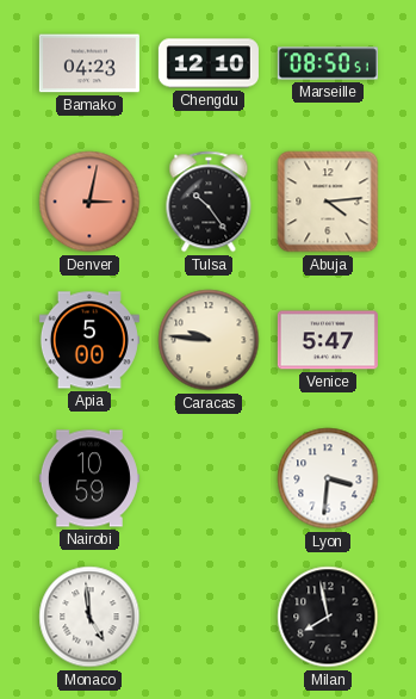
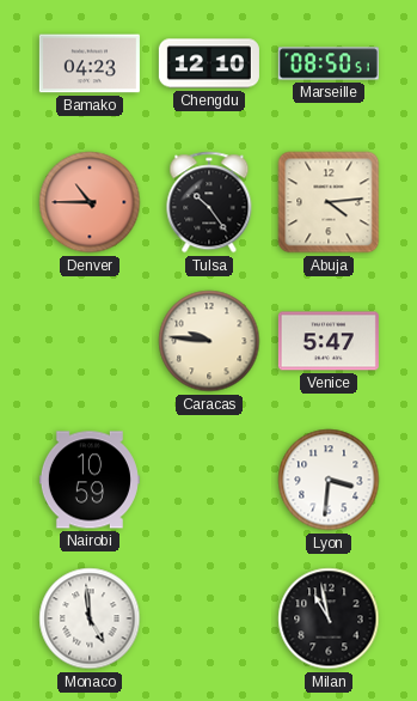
Denver: 3:02 -> 10:45
Apia: 5:00 -> none
Milan: 7:58 -> 10:58
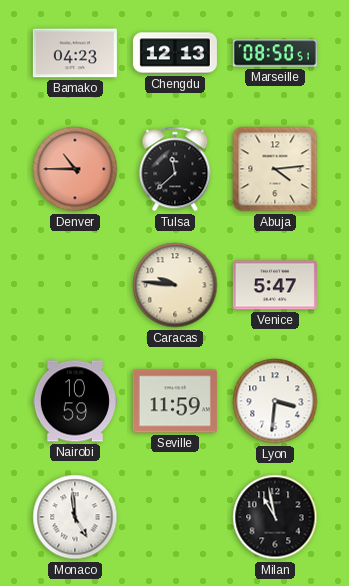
Chengdu: 12:10 -> 12:13
Tulsa: 10:24 -> 11:38
Seville: none -> 11:59
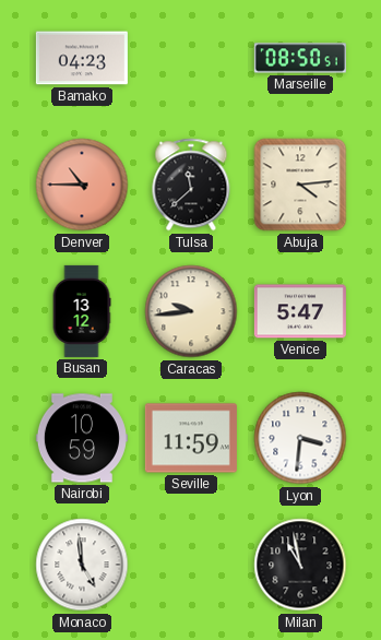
Chengdu: 12:13 -> none
Busan: none -> 13:12
Caracas: 9:46 -> 9:44
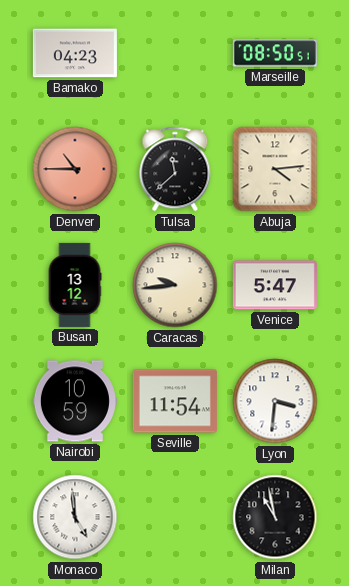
Seville: 11:59 -> 11:54
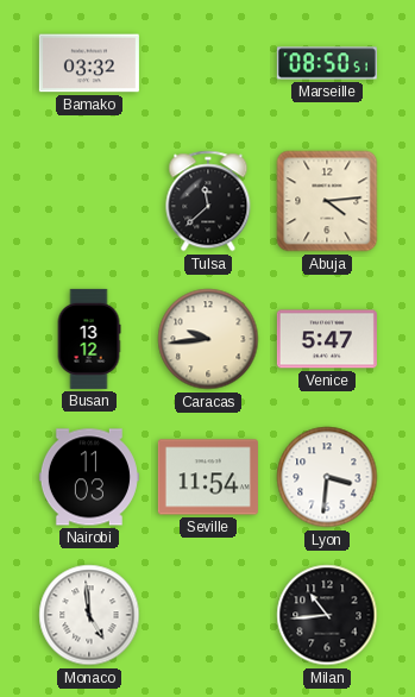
Bamako: 04:23 -> 03:32
Denver: 10:45 -> none
Nairobi: 10:59 -> 11:03
Milan: 10:58 -> 10:44
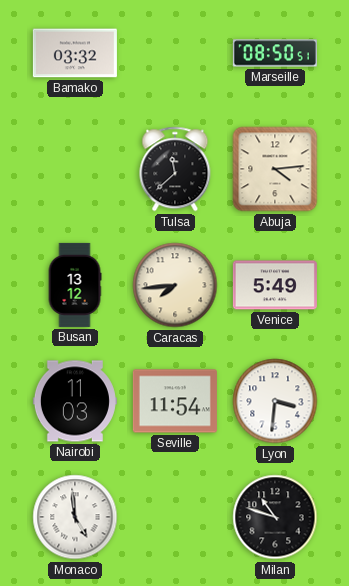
Caracas: 9:44 -> 7:44
Venice: 5:47 -> 5:49
Milan: 10:44 -> 10:48
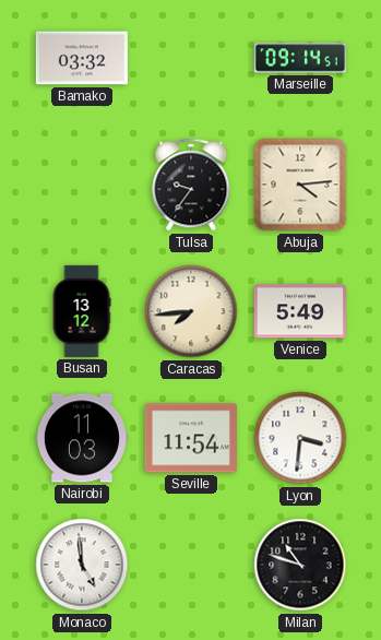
Marseille: 08:50 -> 09:14
Tulsa: 11:38 -> 9:36
